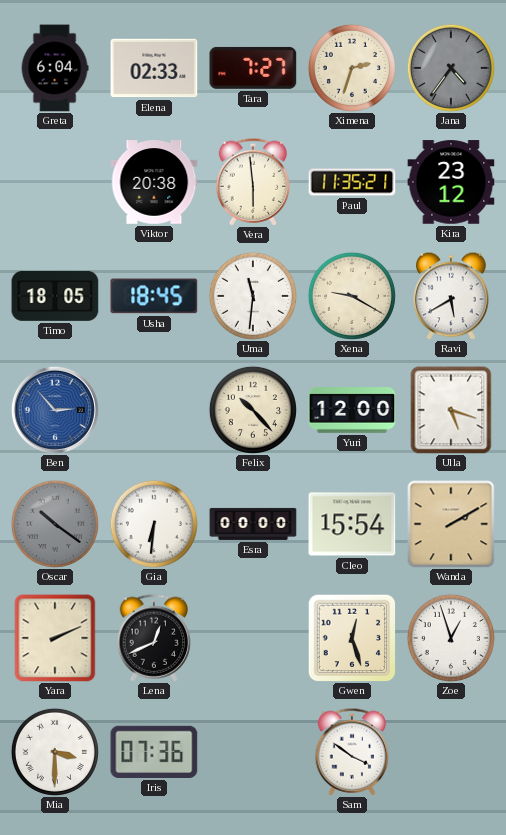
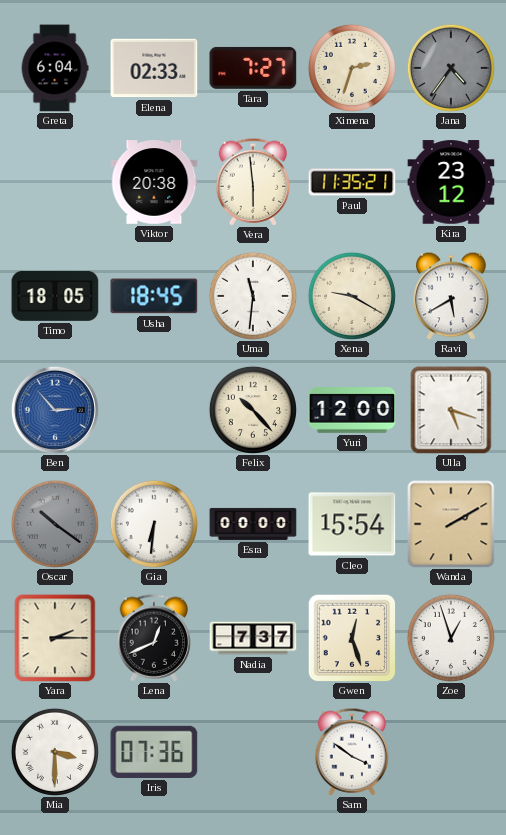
Yara: 2:11 -> 2:15
Nadia: none -> 7:37
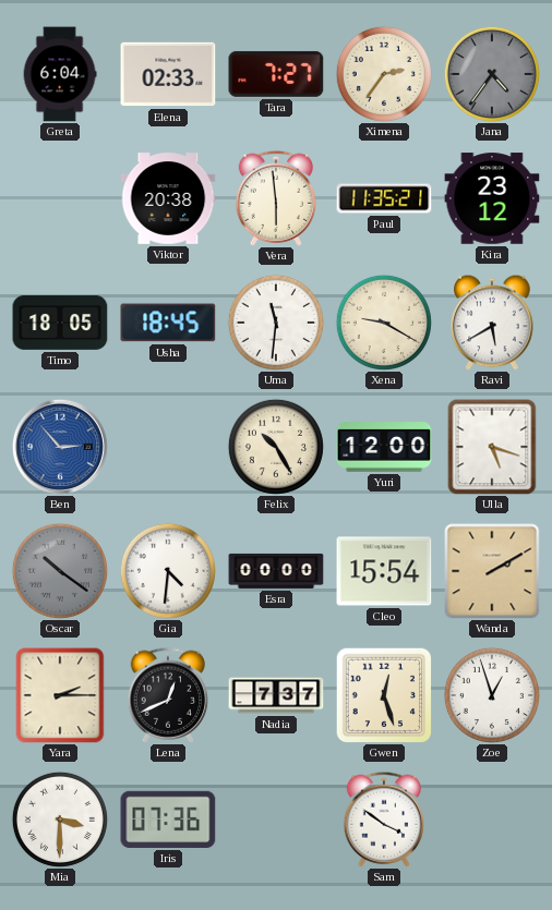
Ximena: 2:33 -> 2:36
Felix: 10:23 -> 10:25
Gia: 6:31 -> 4:31
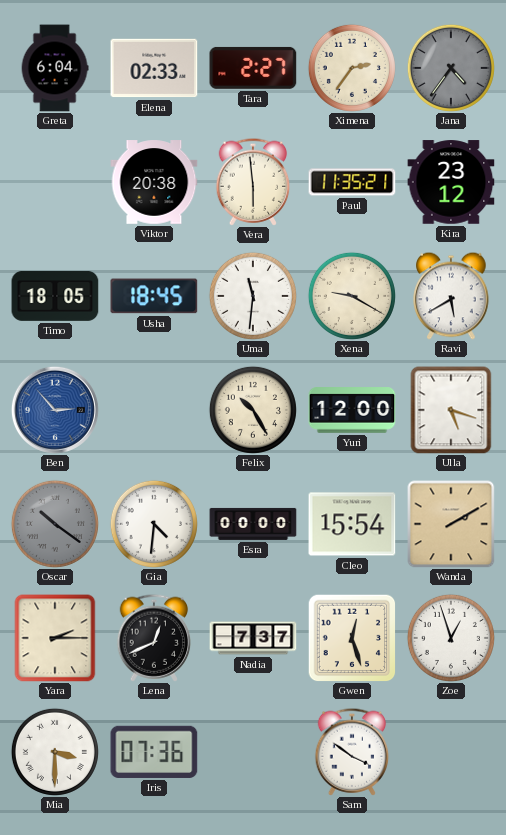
Tara: 7:27 -> 2:27
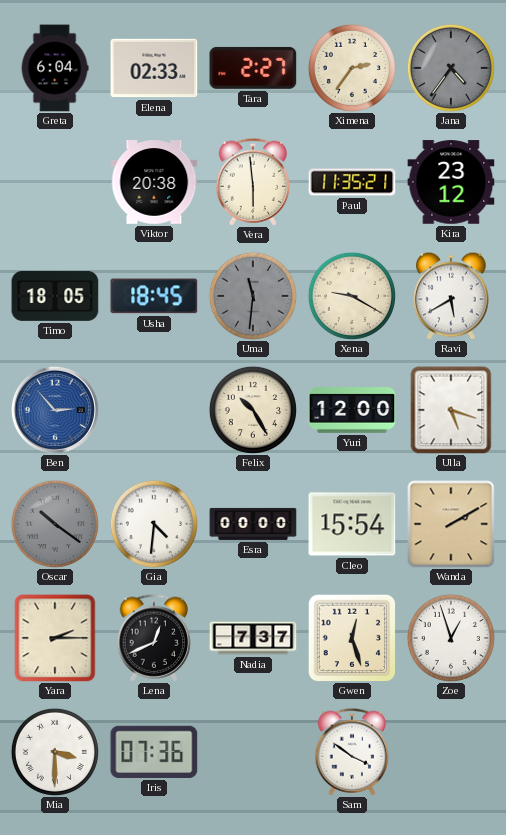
Uma dial: white -> grey
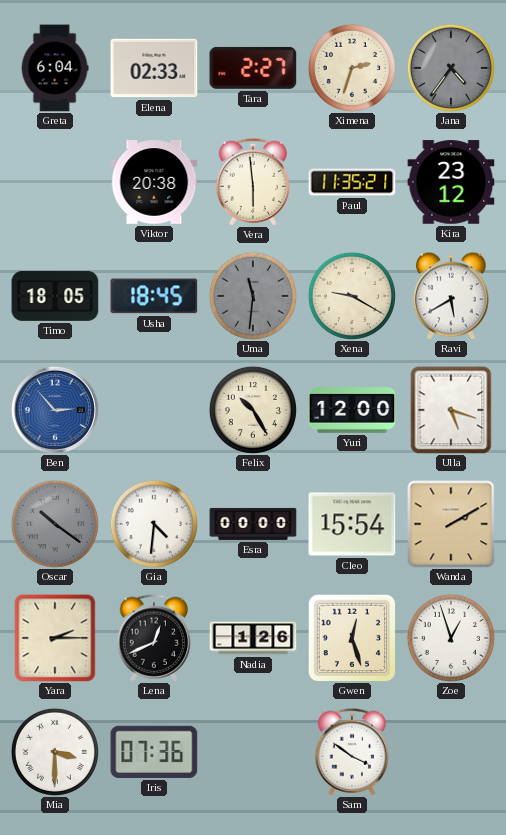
Ximena: 2:36 -> 2:33
Nadia: 7:37 -> 1:26
